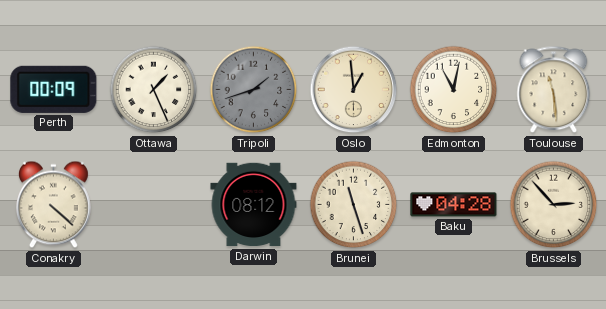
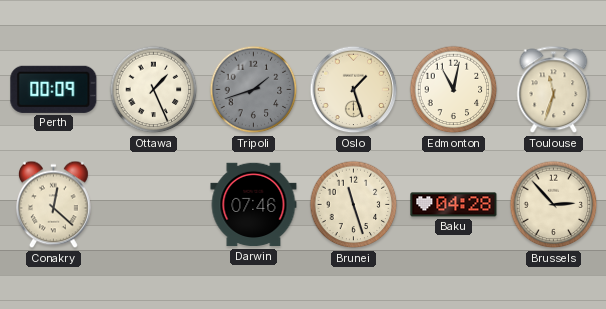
Oslo: 12:59 -> 1:27
Toulouse: 11:29 -> 11:33
Conakry: 4:22 -> 12:22
Darwin: 08:12 -> 07:46
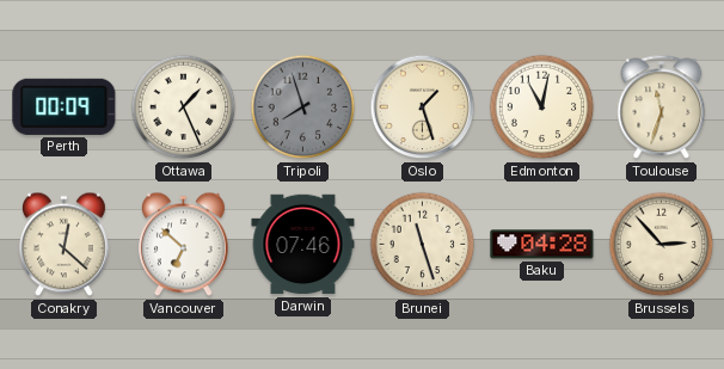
Tripoli: 1:42 -> 7:57
Vancouver: none -> 6:52
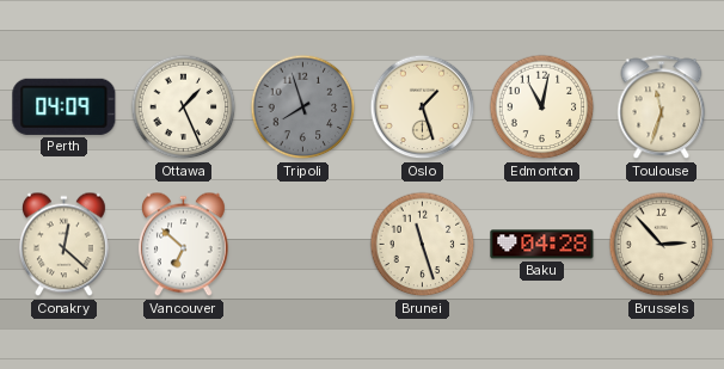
Perth: 00:09 -> 04:09
Darwin: 07:46 -> none
